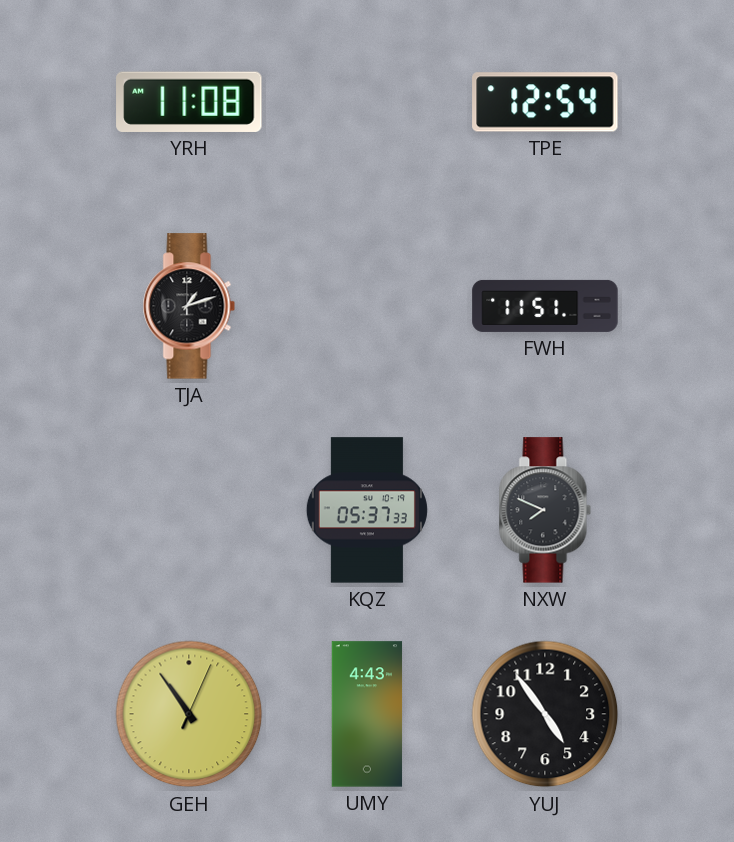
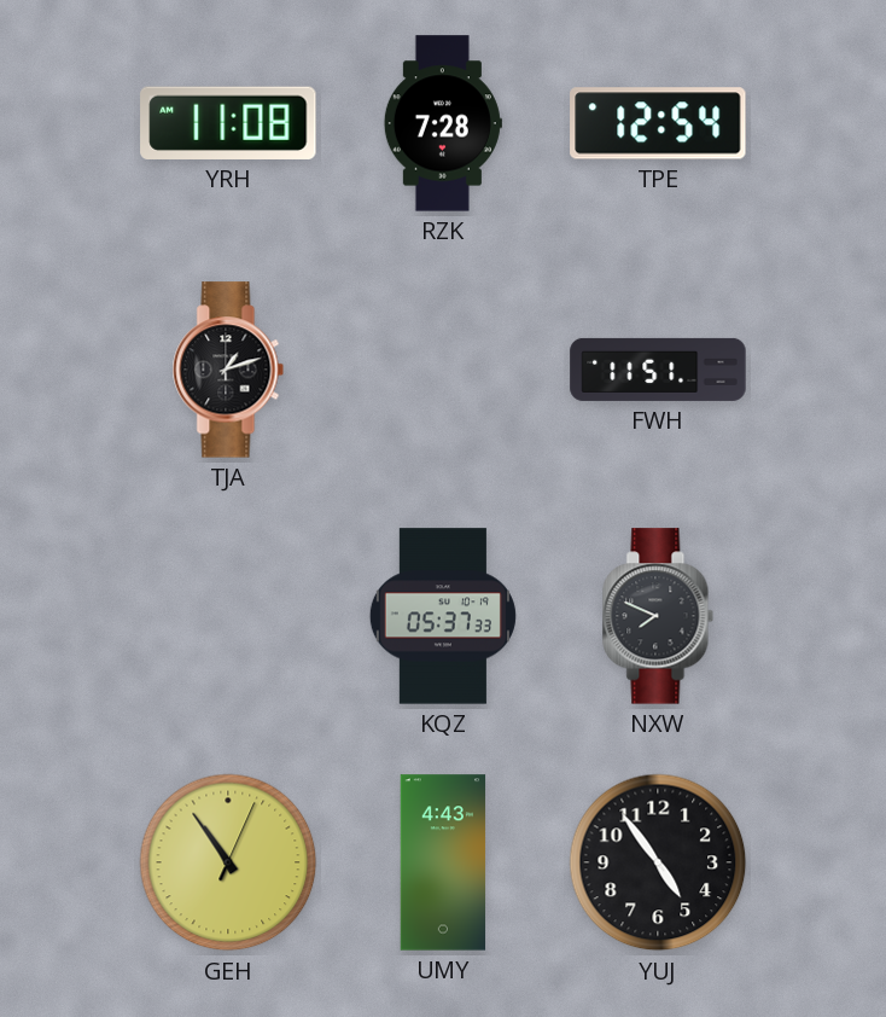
RZK: none -> 7:28
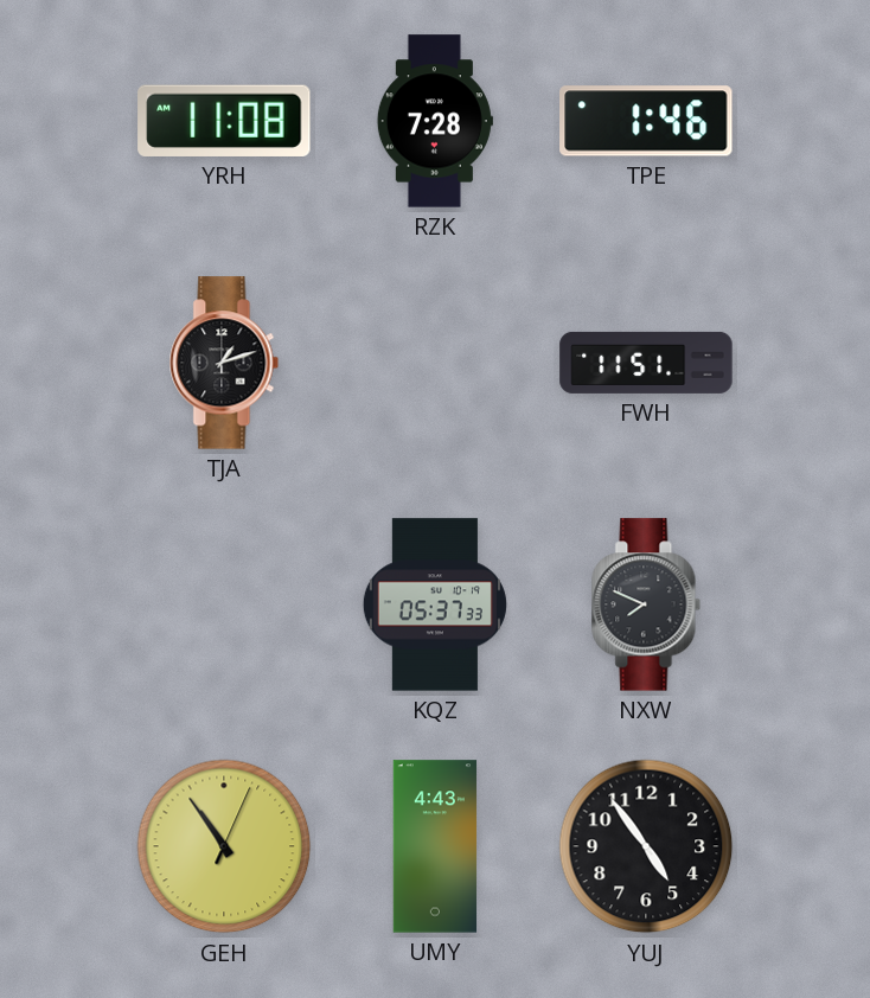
TPE: 12:54 -> 1:46
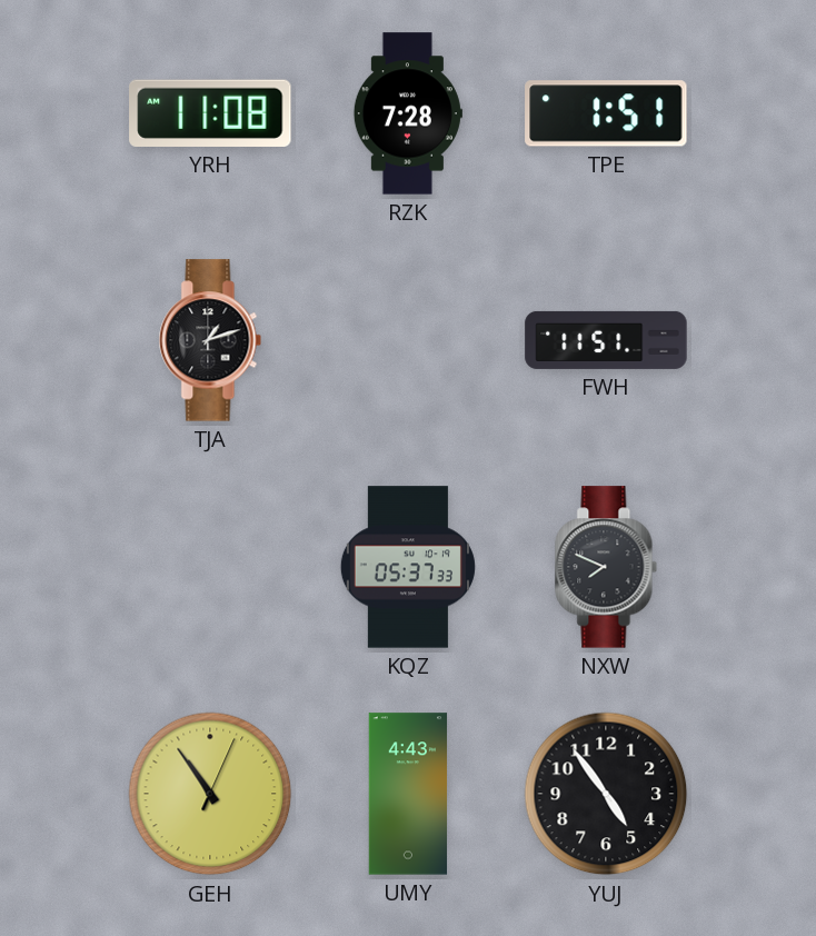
TPE: 1:46 -> 1:51
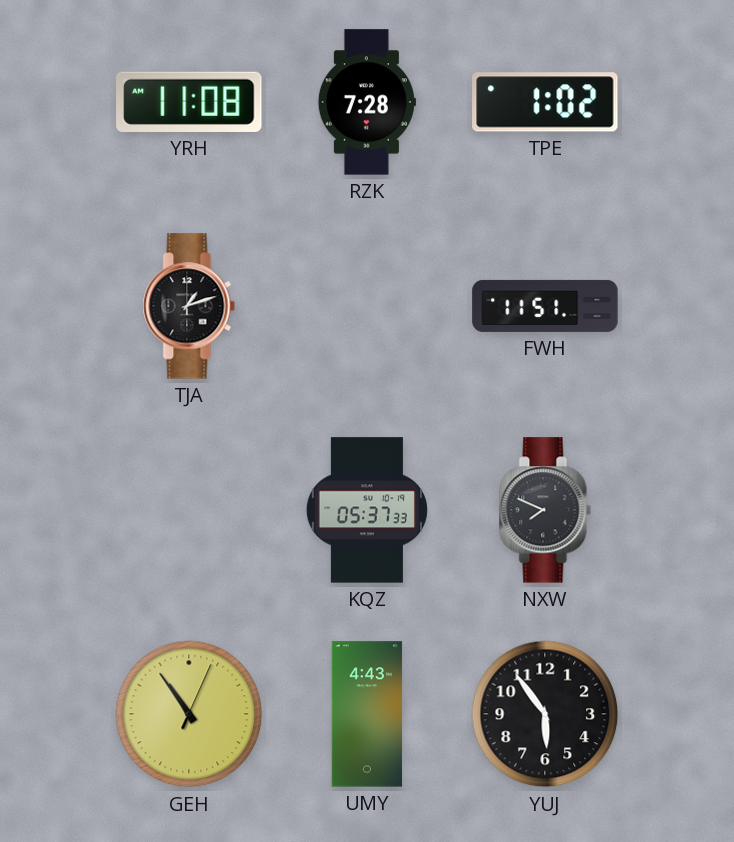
TPE: 1:51 -> 1:02
YUJ: 4:54 -> 5:54
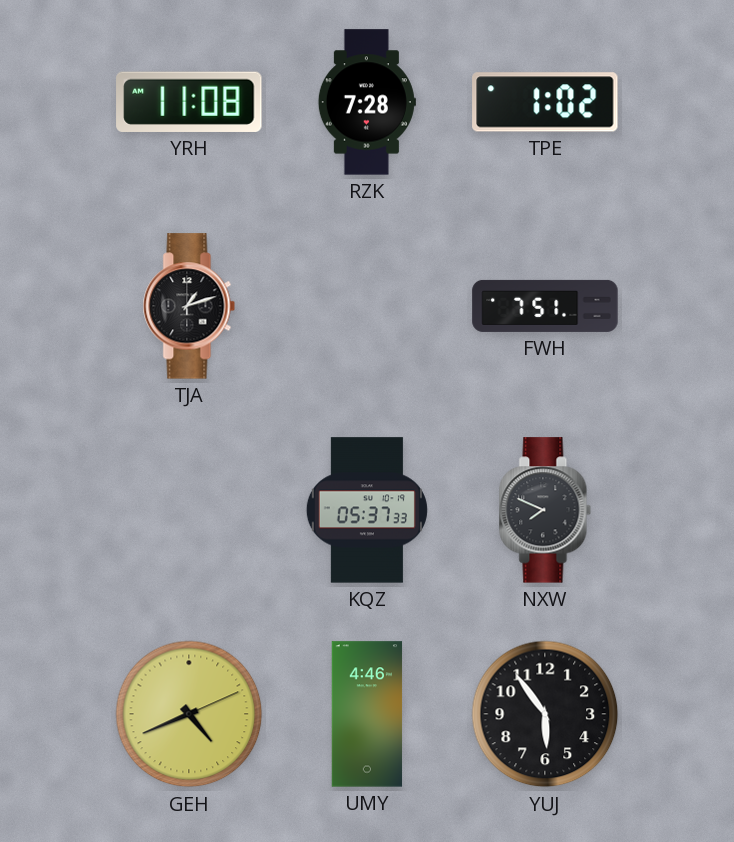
FWH: 11:51 -> 7:51
GEH: 10:54 -> 4:41
UMY: 4:43 -> 4:46
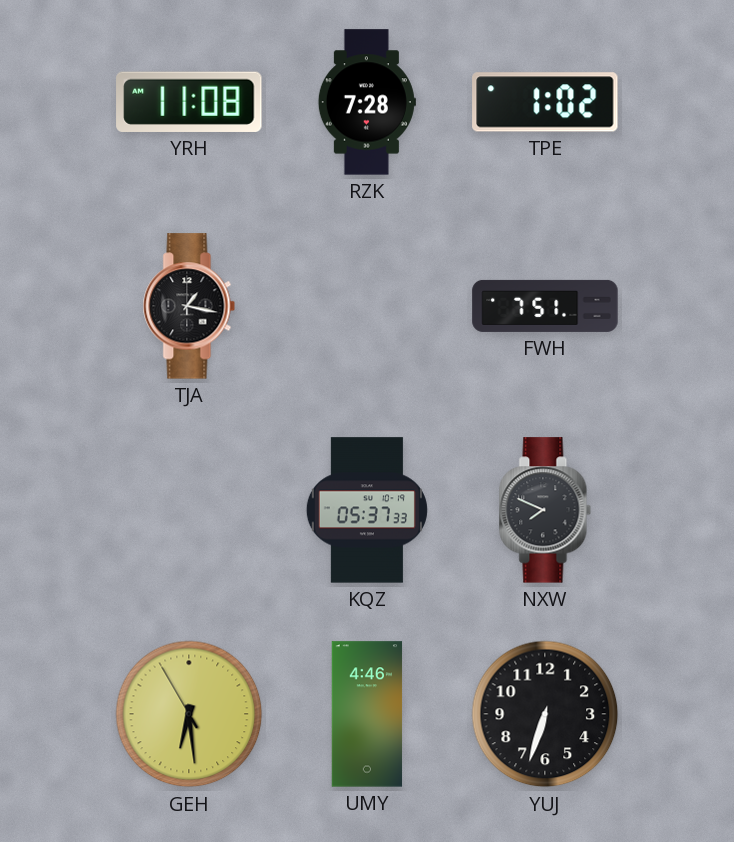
TJA: 1:12 -> 1:17
GEH: 4:41 -> 6:28
YUJ: 5:54 -> 6:33
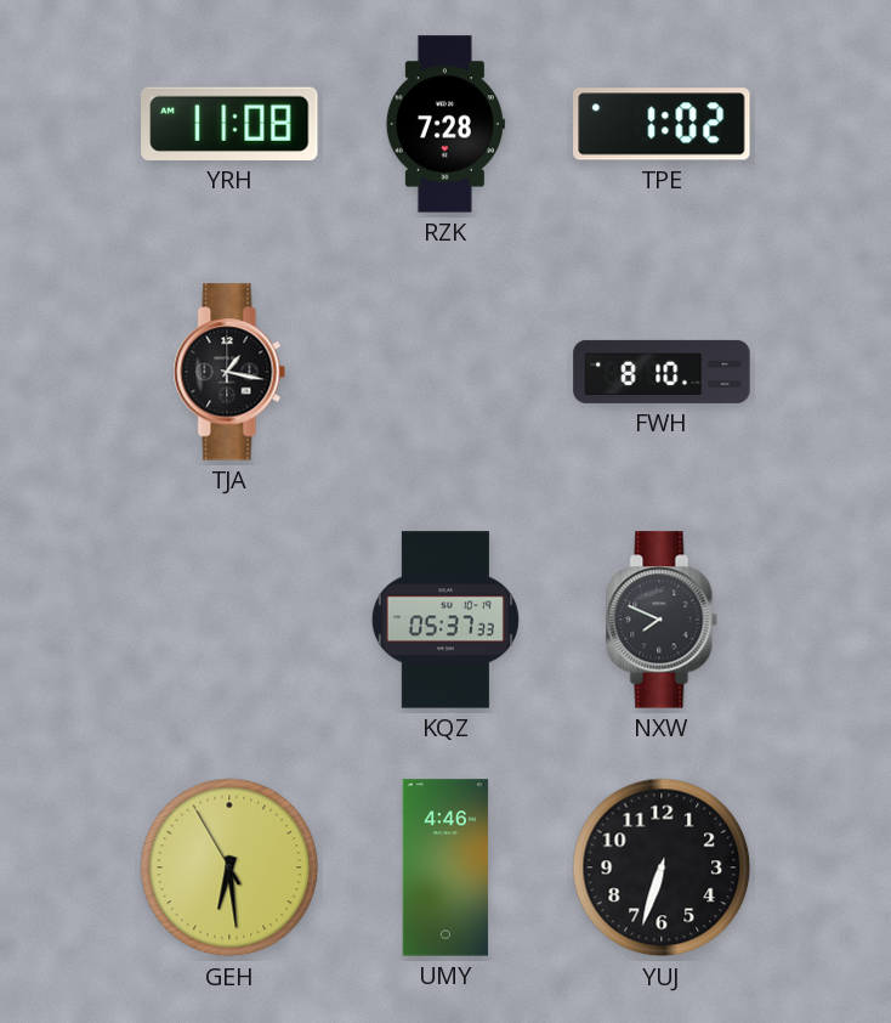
FWH: 7:51 -> 8:10
